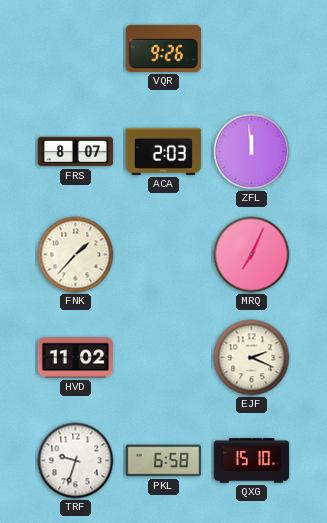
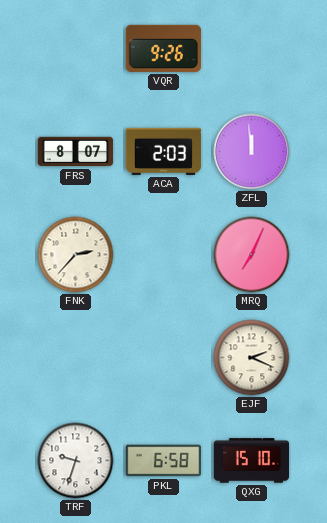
FNK: 1:37 -> 2:37
HVD: 11:02 -> none
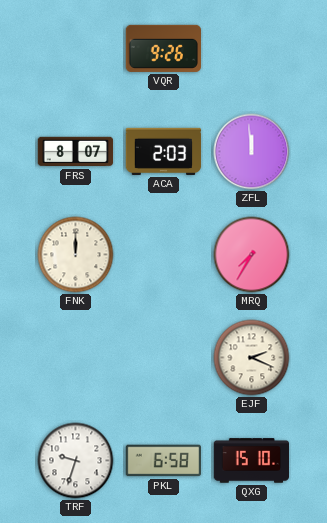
FNK: 2:37 -> 12:00
MRQ: 7:04 -> 7:35
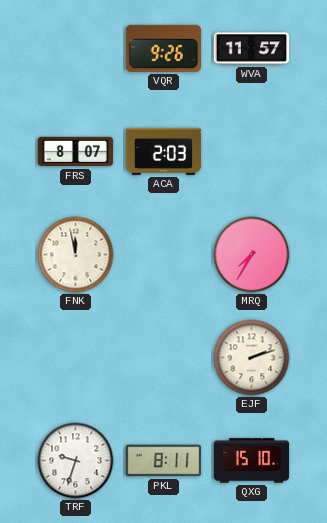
WVA: none -> 11:57
ZFL: 11:59 -> none
FNK: 12:00 -> 11:58
EJF: 2:19 -> 2:12
PKL: 6:58 -> 8:11
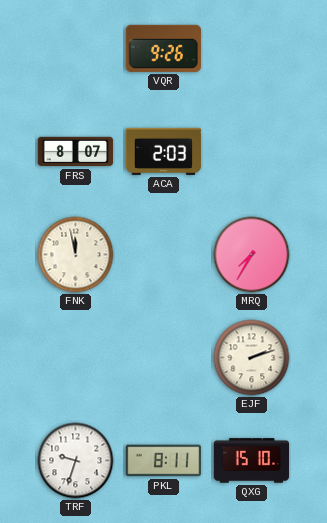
WVA: 11:57 -> none
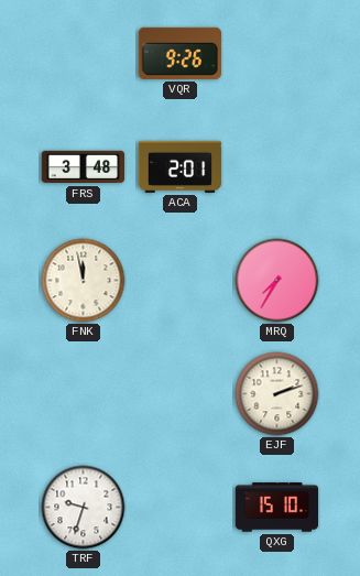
FRS: 8:07 -> 3:48
ACA: 2:03 -> 2:01
PKL: 8:11 -> none
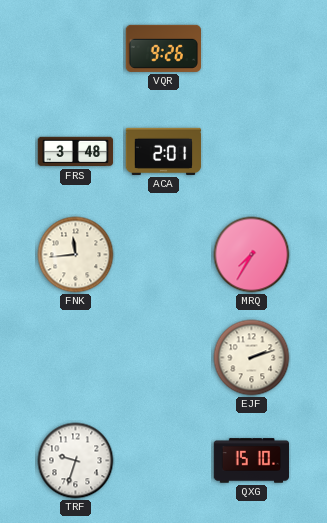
FNK: 11:58 -> 11:44
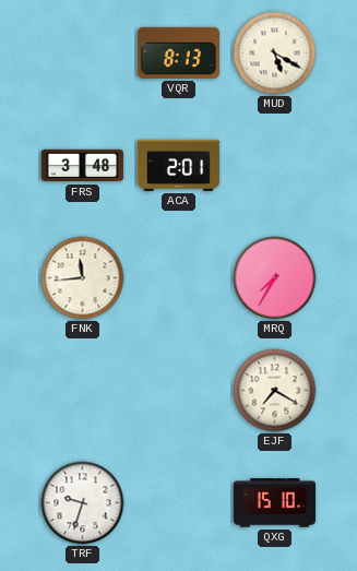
VQR: 9:26 -> 8:13
MUD: none -> 5:20
EJF: 2:12 -> 7:20
